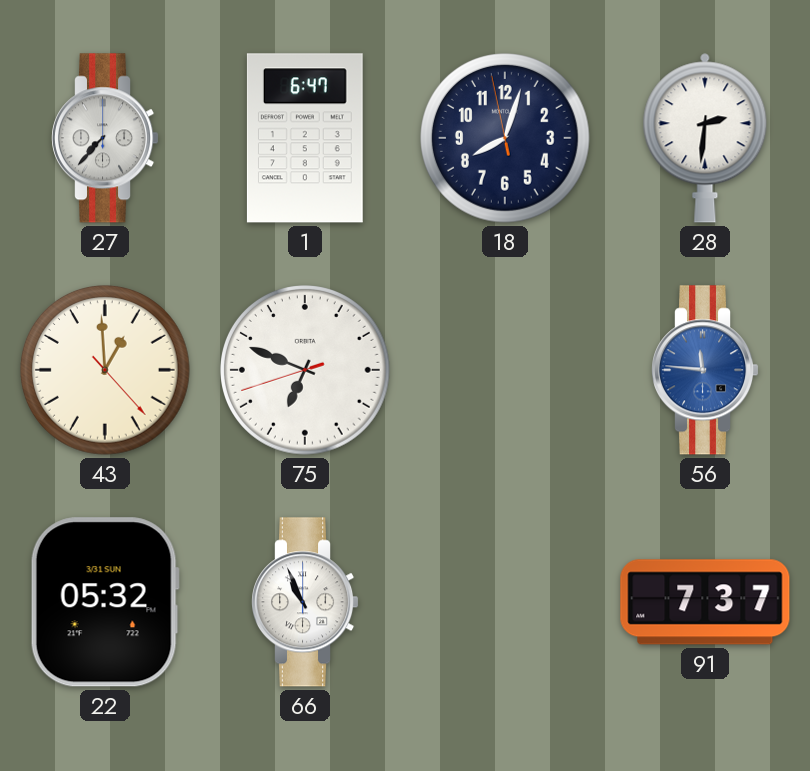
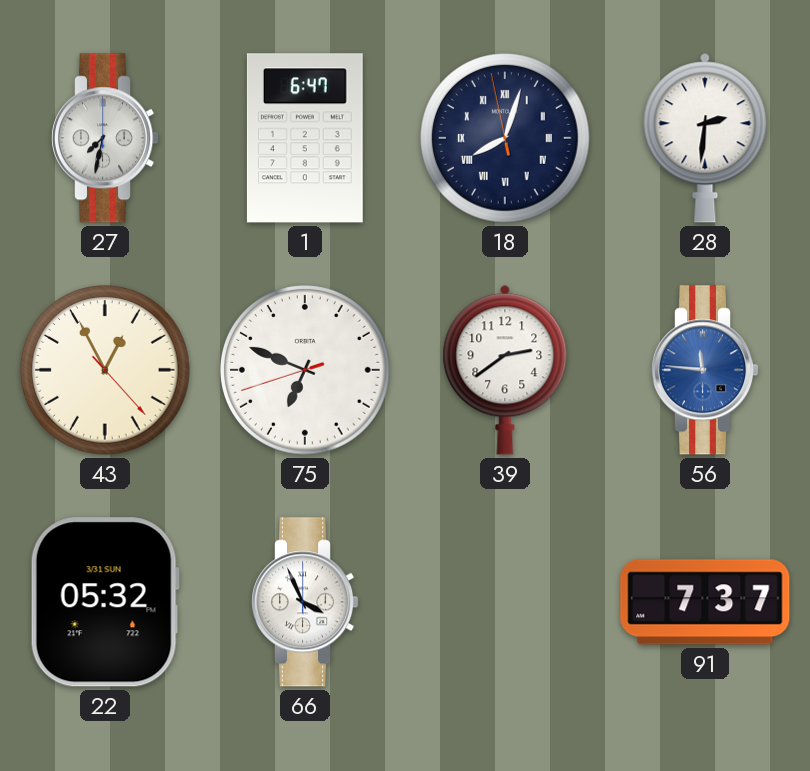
27: 7:37 -> 7:32
18 numerals: Arabic -> Roman
43: 12:59 -> 12:55
39: none -> 2:39
66: 10:56 -> 3:56
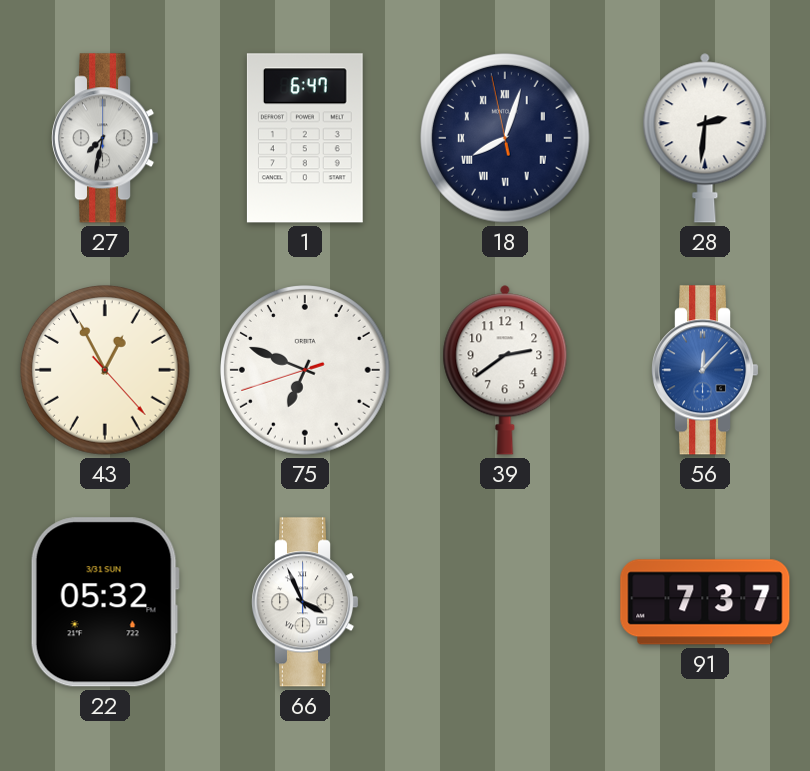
56: 11:46 -> 12:07
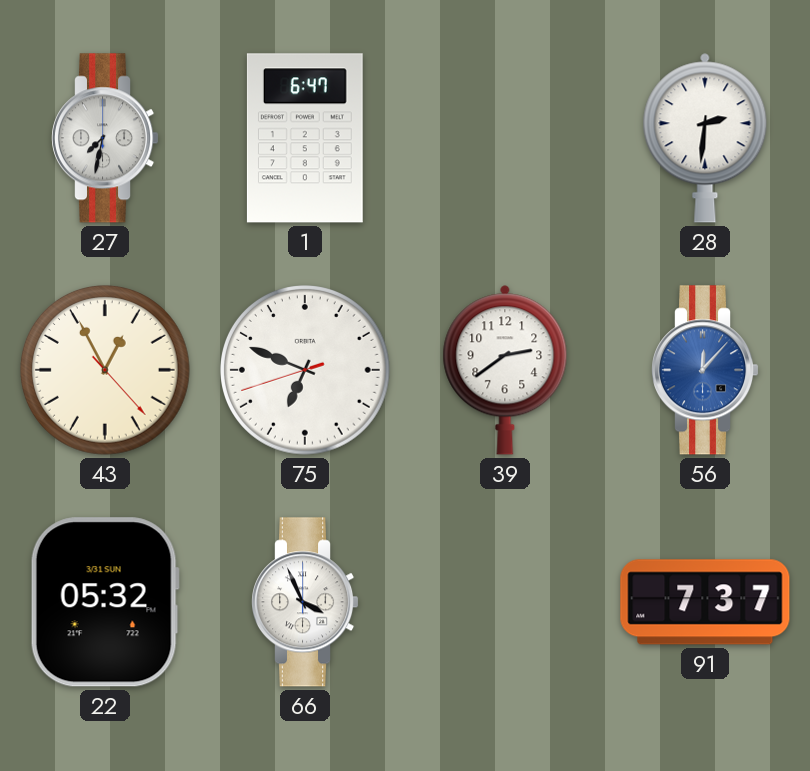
18: 8:02 -> none
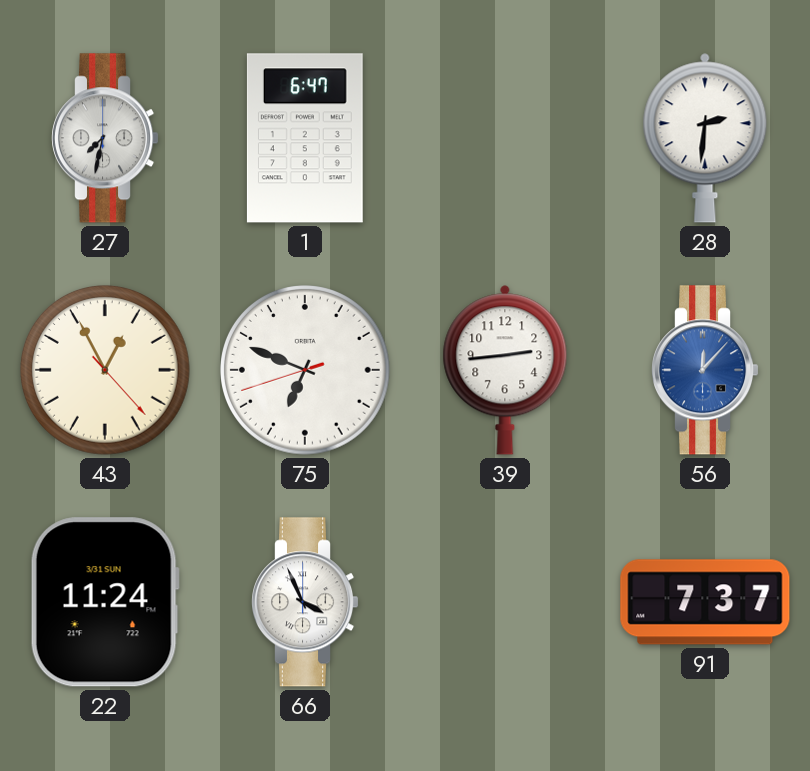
39: 2:39 -> 2:44
22: 05:32 -> 11:24
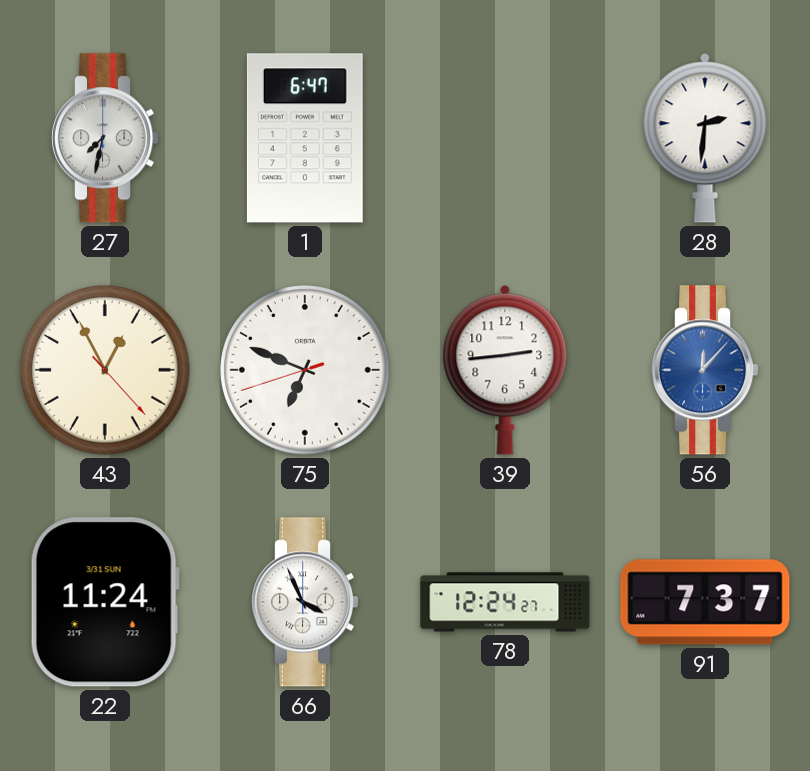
78: none -> 12:24
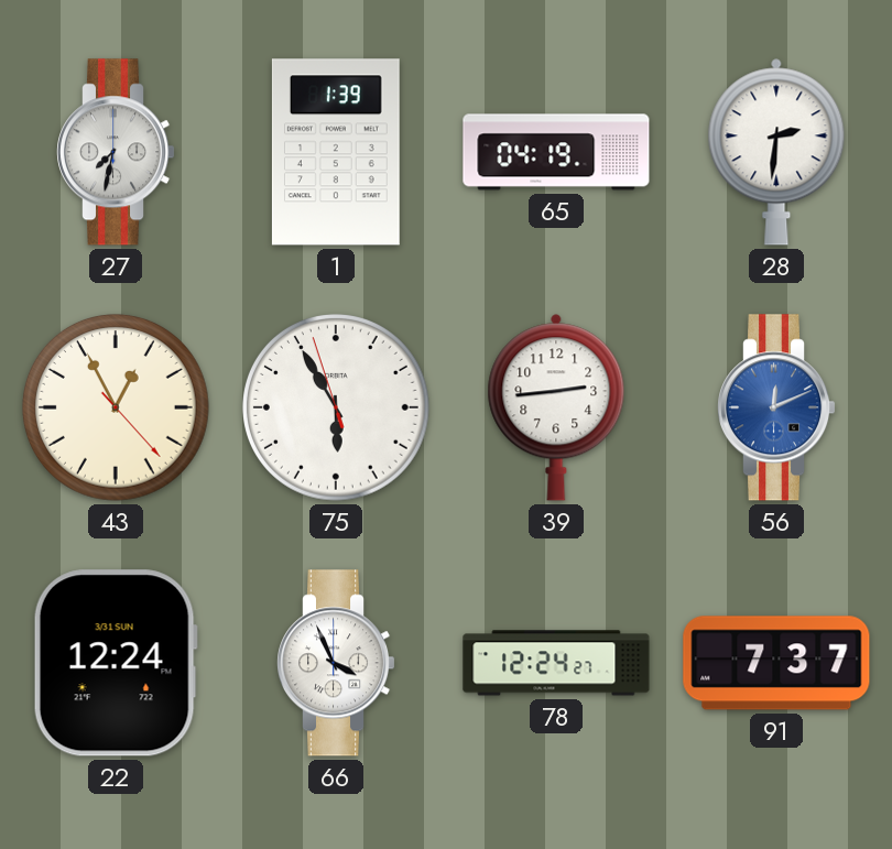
1: 6:47 -> 1:39
65: none -> 04:19
75: 6:48 -> 5:54
56: 12:07 -> 12:11
22: 11:24 -> 12:24
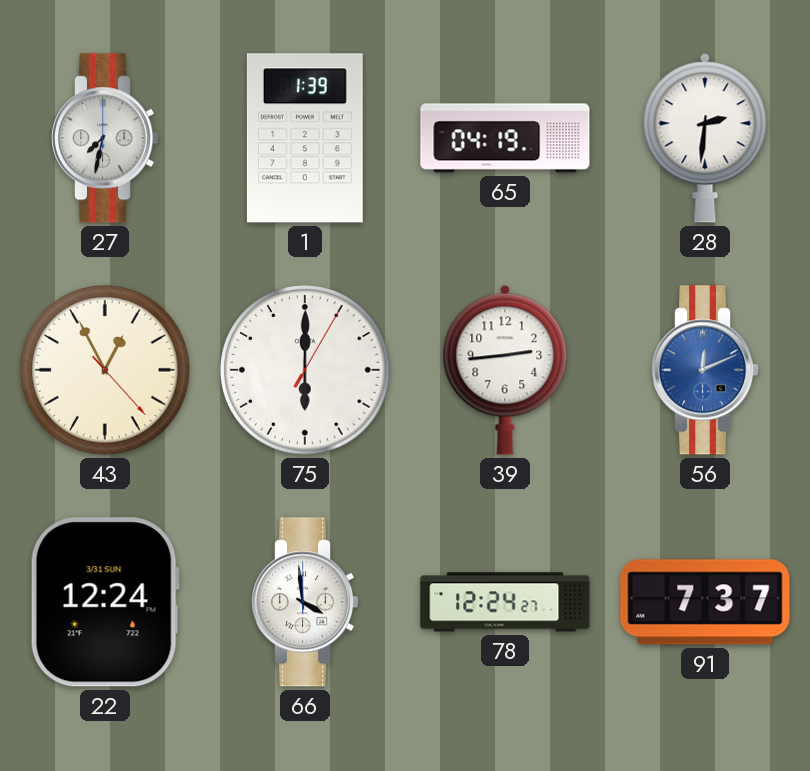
75: 5:54 -> 6:00
66: 3:56 -> 3:59
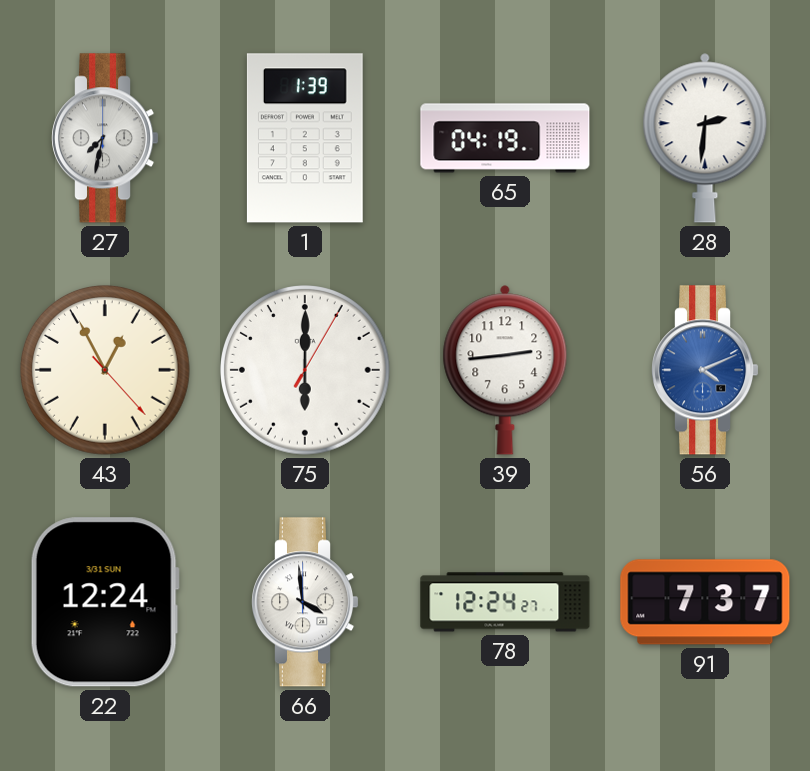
56: 12:11 -> 4:11
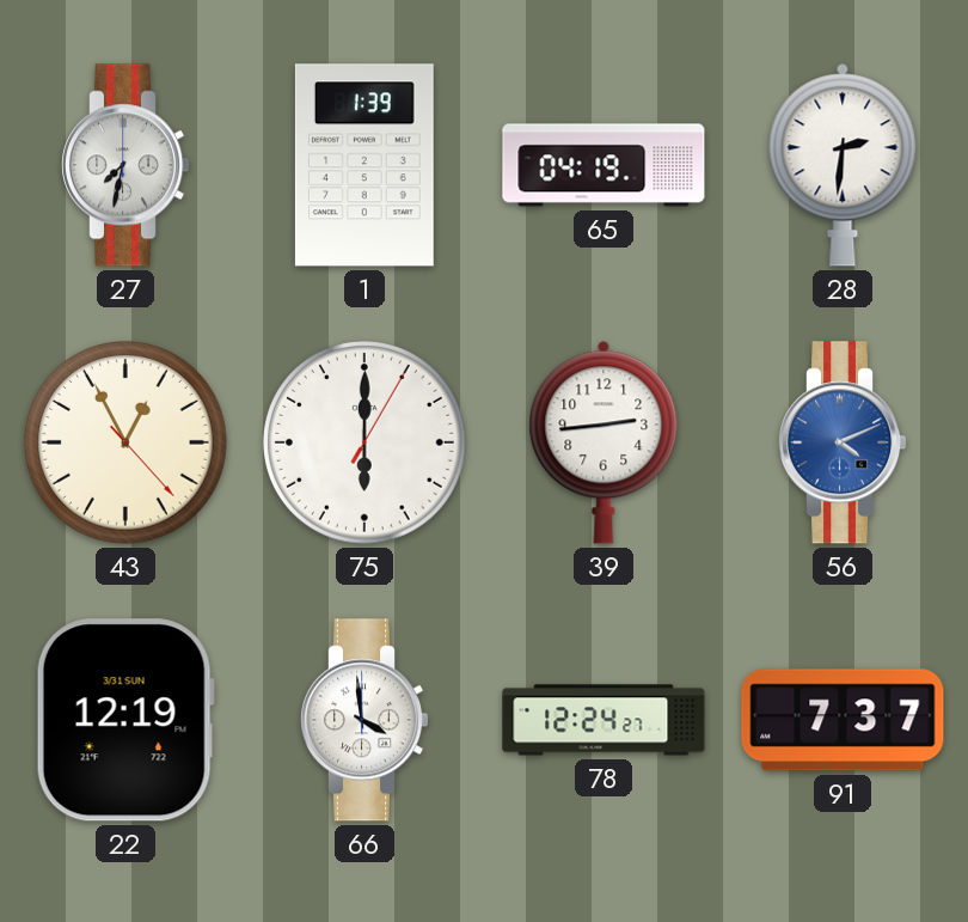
22: 12:24 -> 12:19
